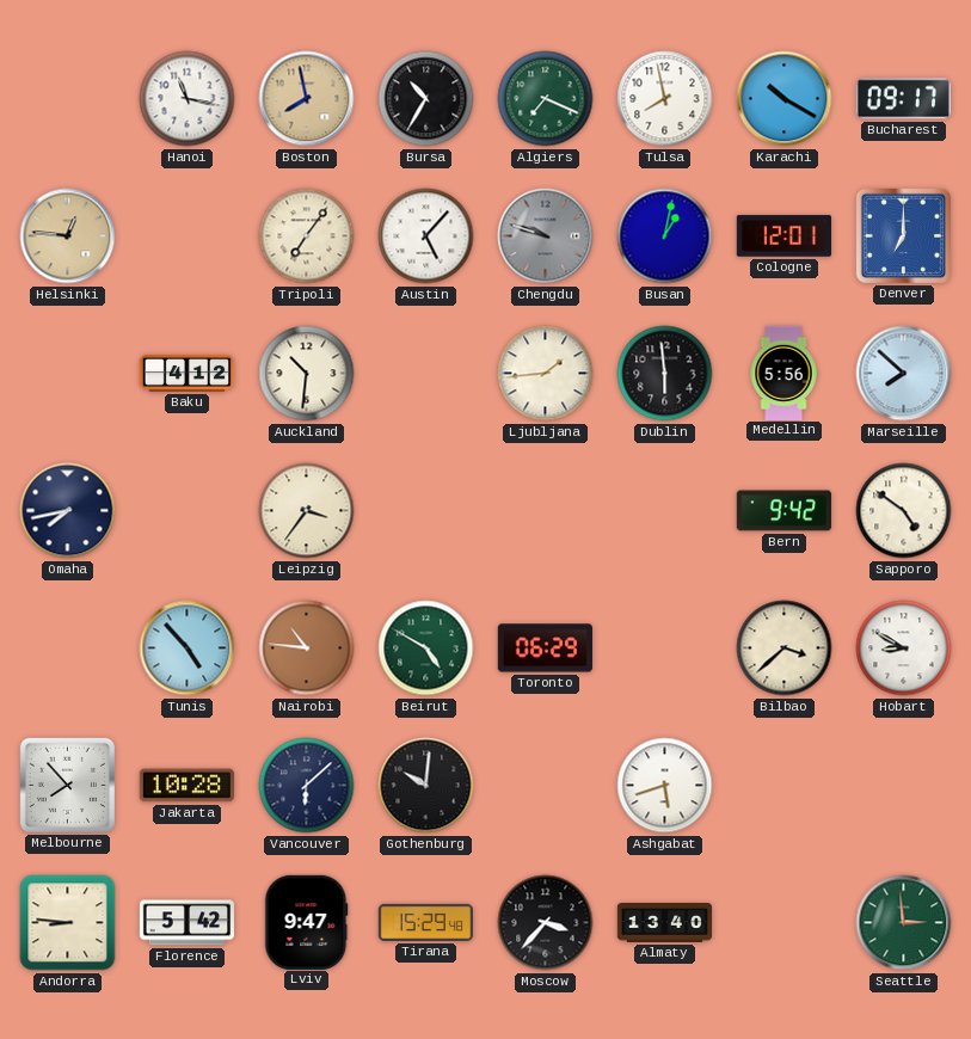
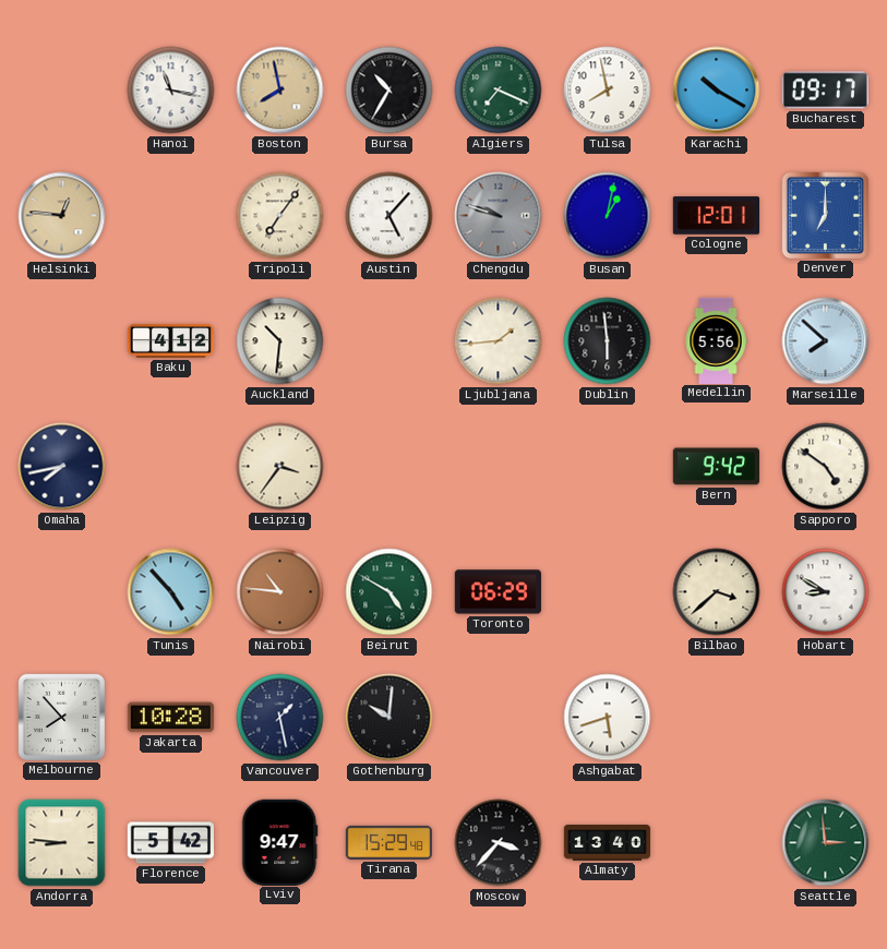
Vancouver: 6:08 -> 1:28
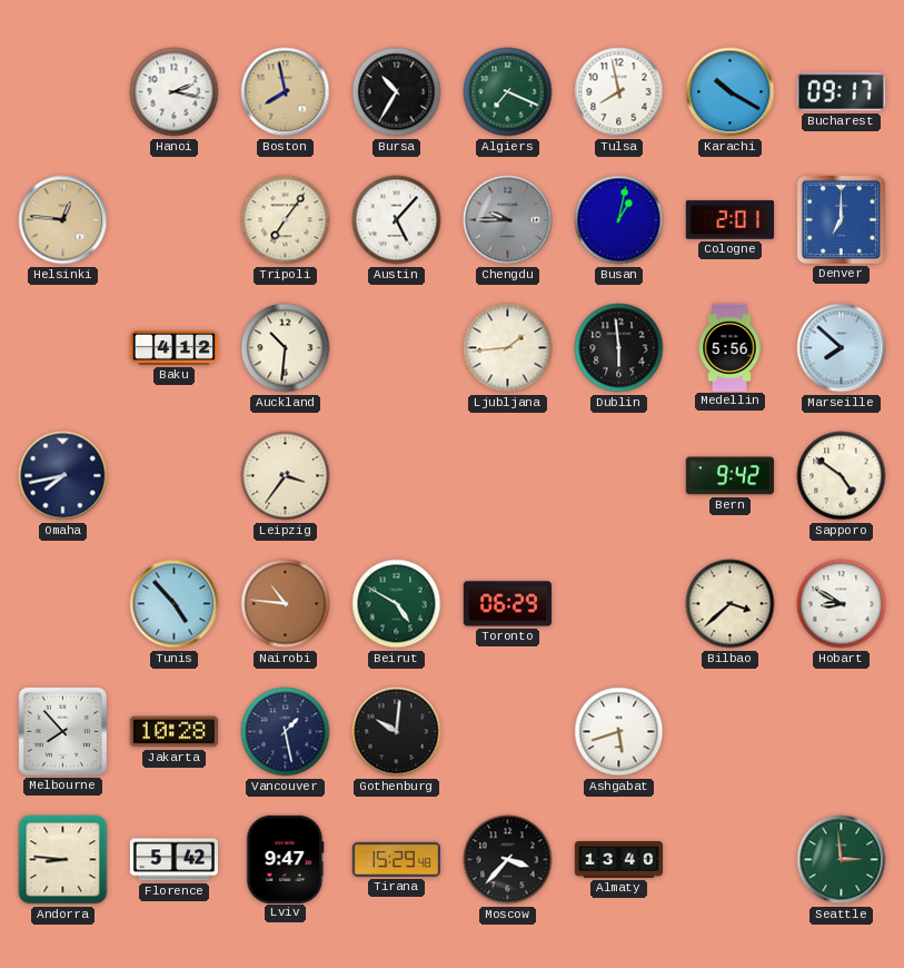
Hanoi: 11:17 -> 2:17
Chengdu: 9:48 -> 9:45
Cologne: 12:01 -> 2:01
